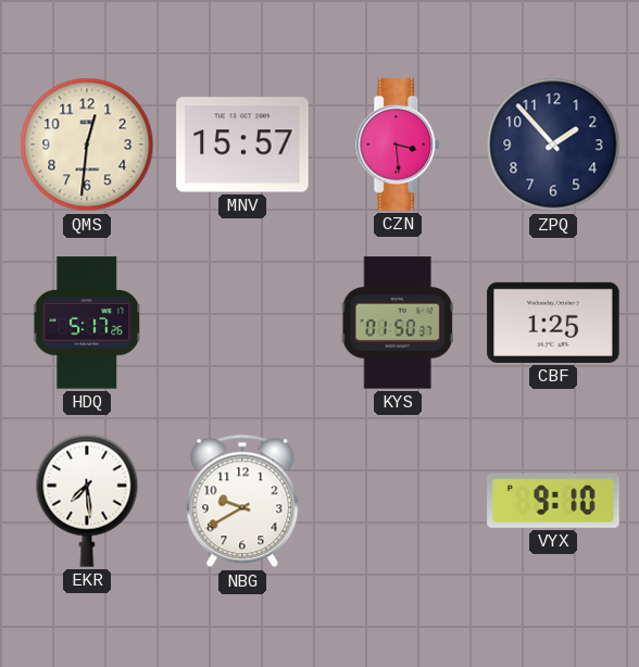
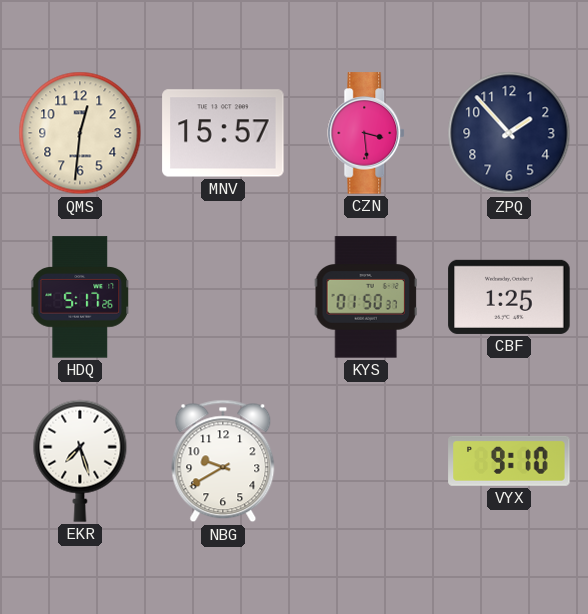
EKR: 7:29 -> 7:27
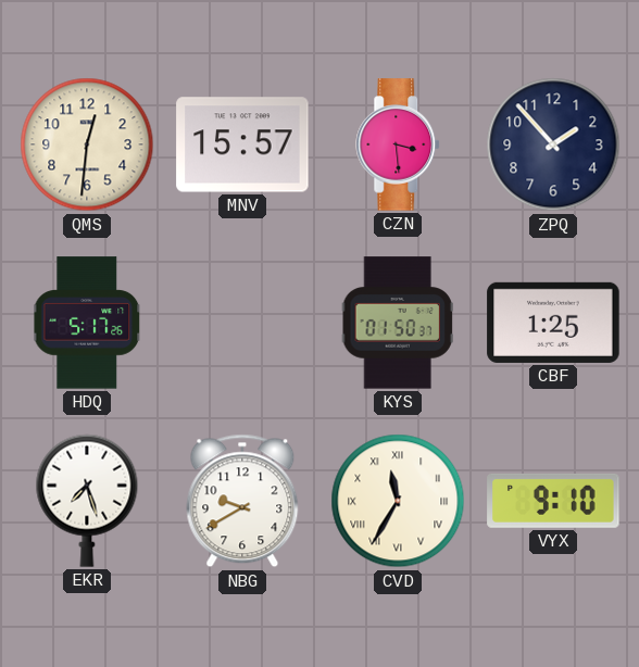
CVD: none -> 11:35
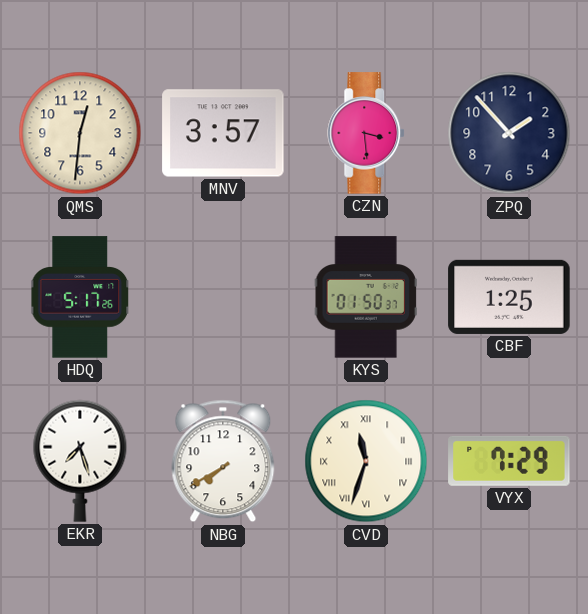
MNV: 15:57 -> 3:57
NBG: 9:40 -> 7:40
CVD: 11:35 -> 11:33
VYX: 9:10 -> 7:29
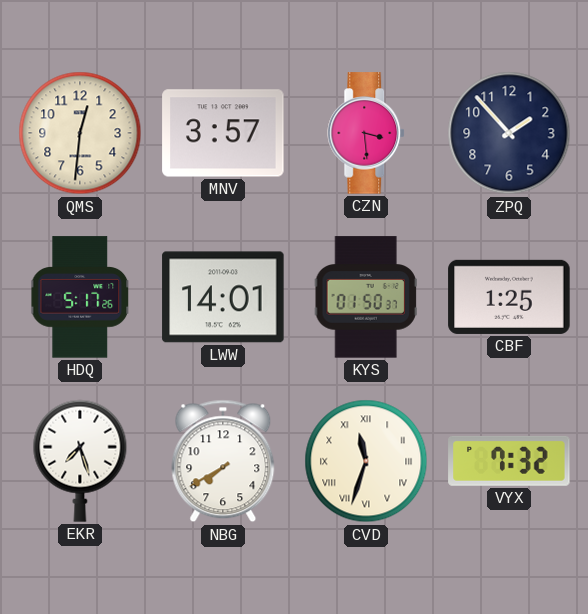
LWW: none -> 14:01
VYX: 7:29 -> 7:32
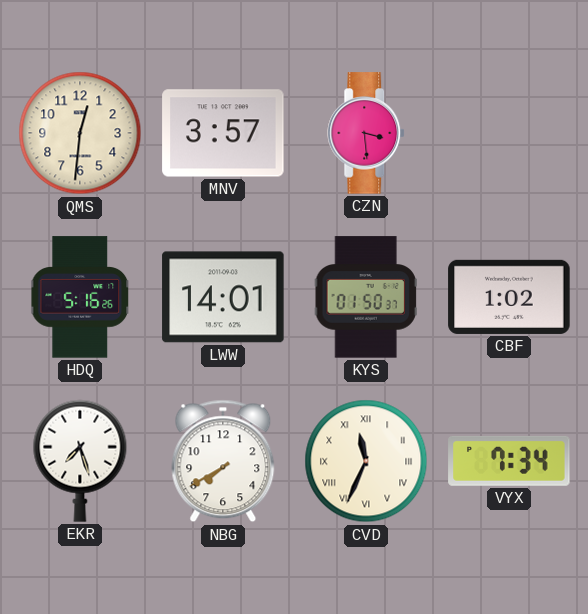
ZPQ: 1:53 -> none
HDQ: 5:17 -> 5:16
CBF: 1:25 -> 1:02
CVD: 11:33 -> 11:34
VYX: 7:32 -> 7:34
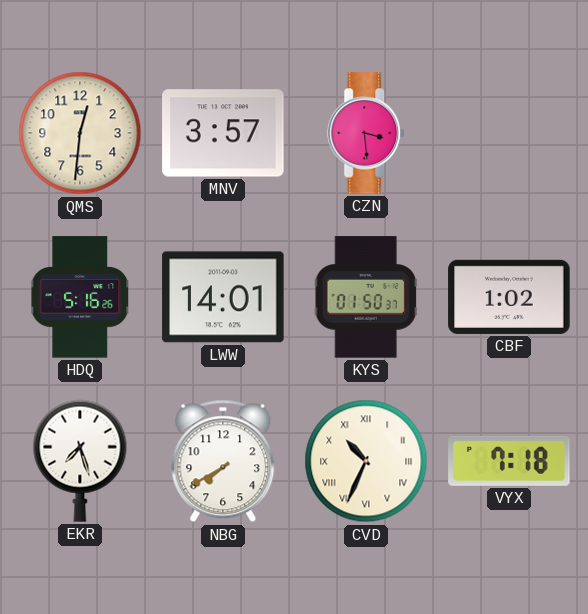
CVD: 11:34 -> 10:34
VYX: 7:34 -> 7:18
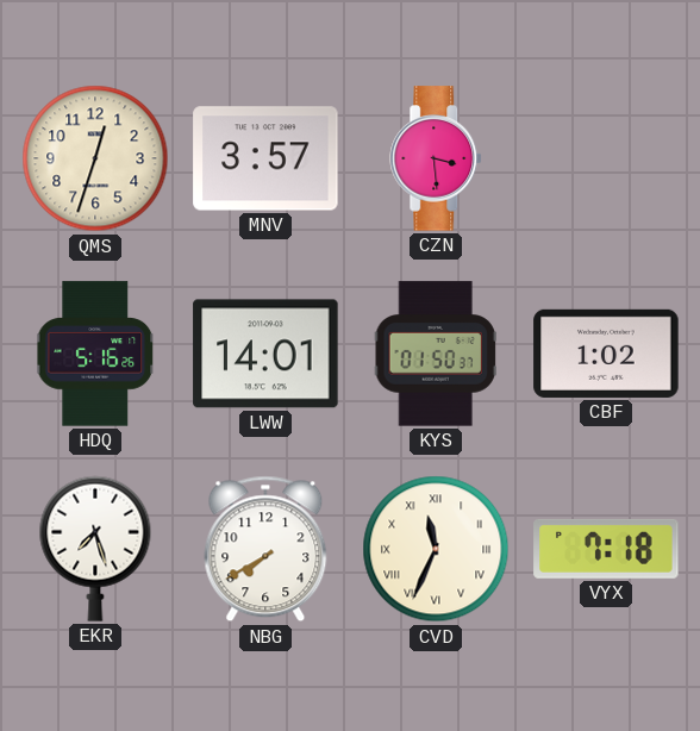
QMS: 12:31 -> 12:33
CVD: 10:34 -> 11:34
